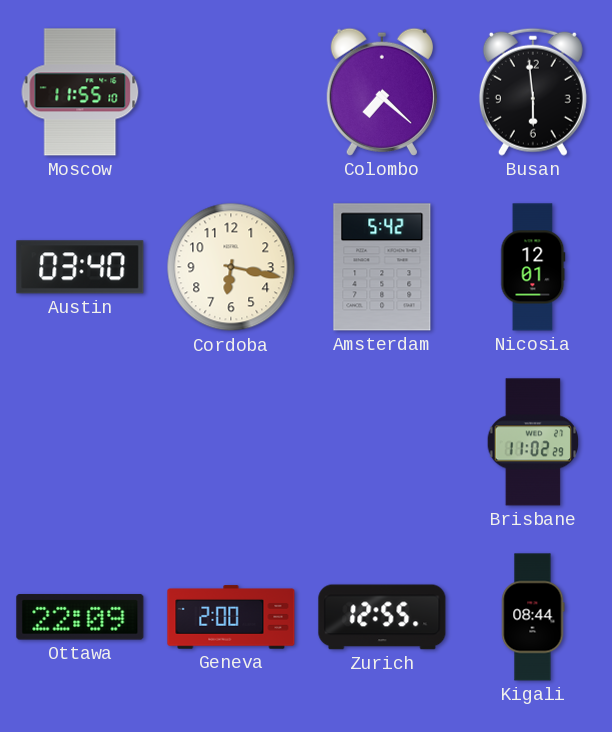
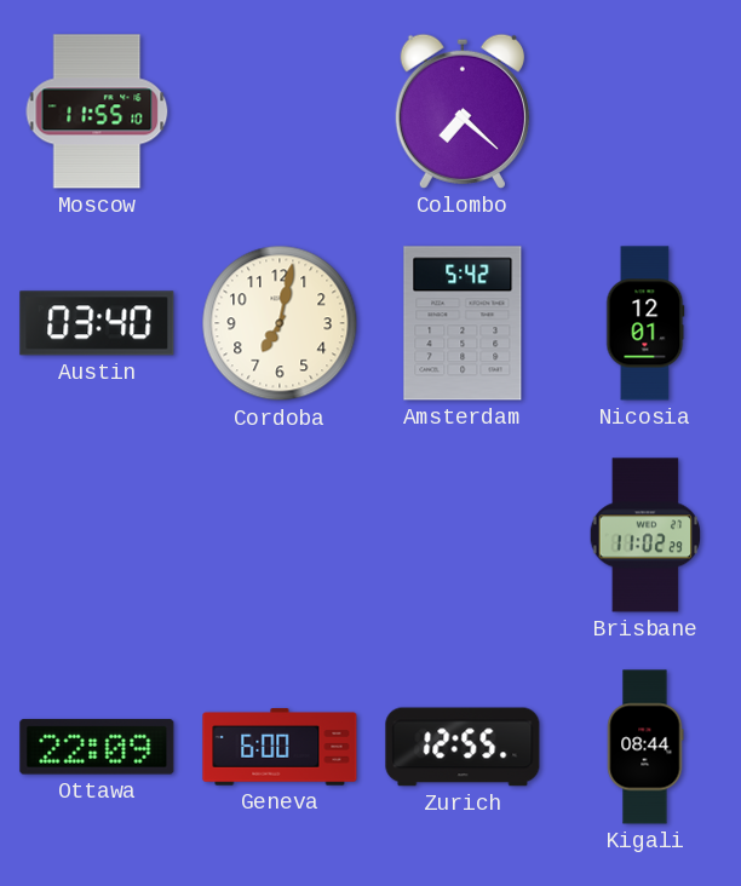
Busan: 5:59 -> none
Cordoba: 6:17 -> 7:02
Geneva: 2:00 -> 6:00
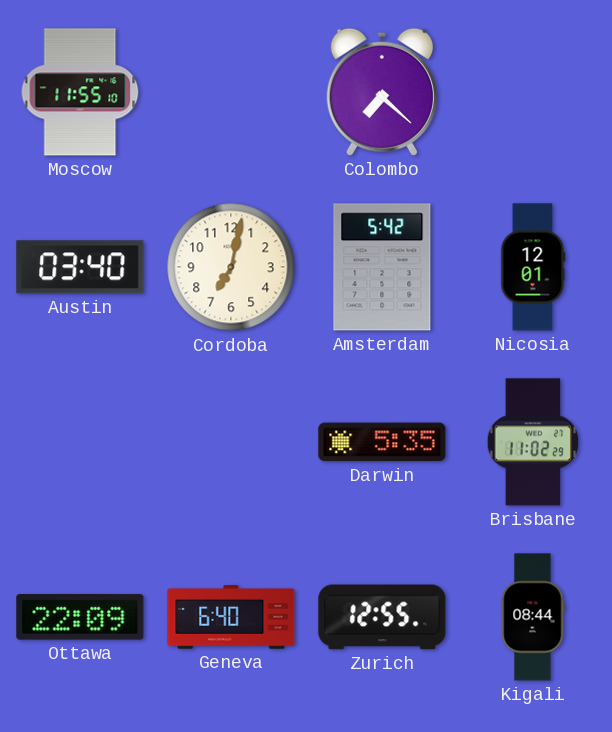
Darwin: none -> 5:35
Geneva: 6:00 -> 6:40
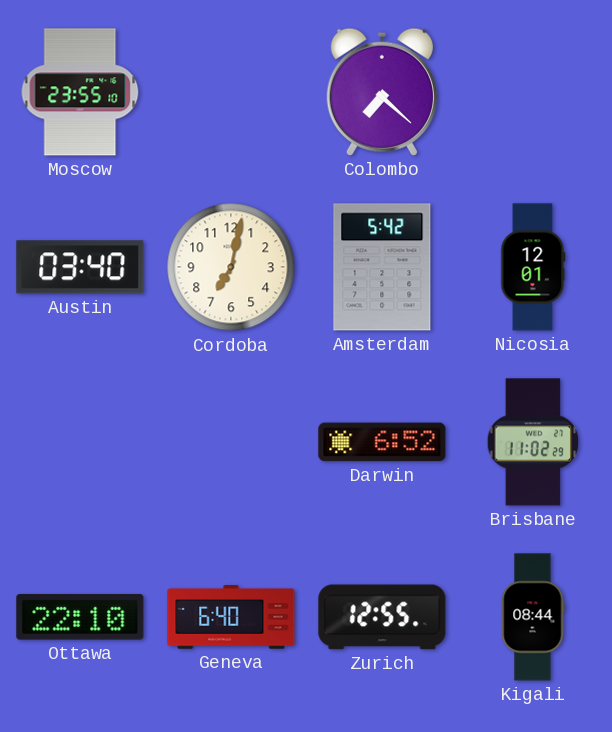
Moscow: 11:55 -> 23:55
Darwin: 5:35 -> 6:52
Ottawa: 22:09 -> 22:10
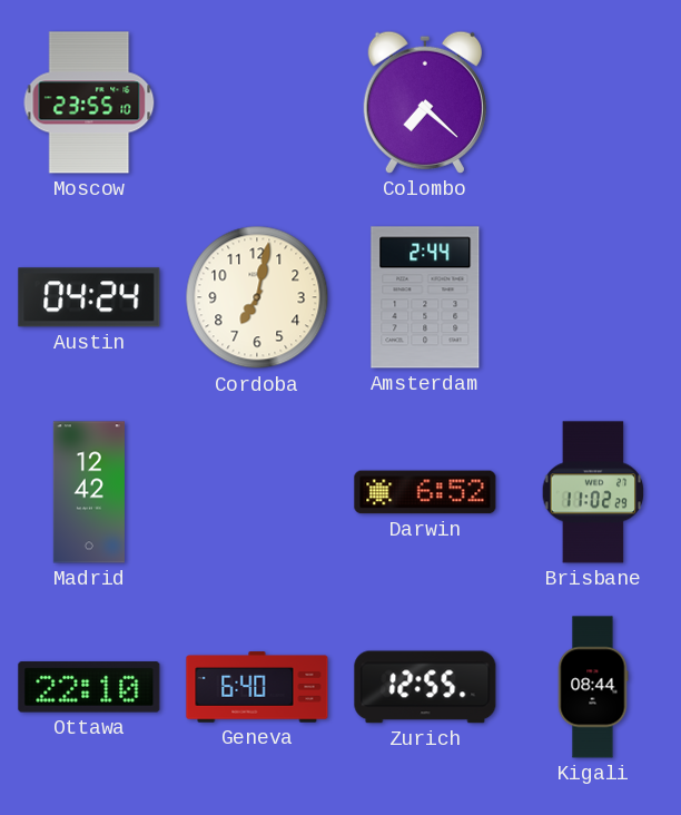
Austin: 03:40 -> 04:24
Amsterdam: 5:42 -> 2:44
Nicosia: 12:01 -> none
Madrid: none -> 12:42
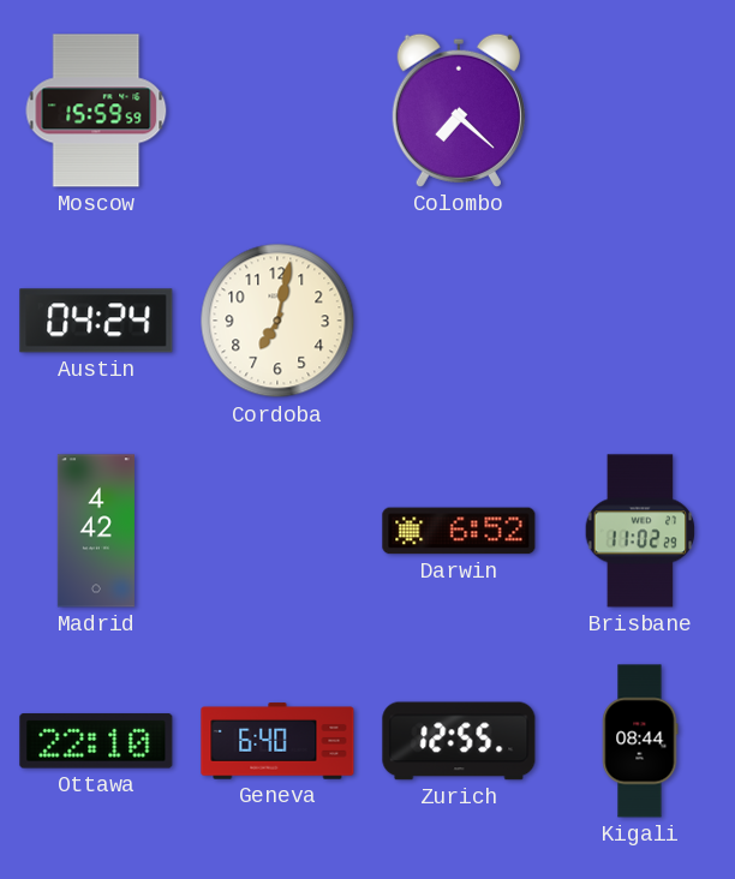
Moscow: 23:55 -> 15:59
Amsterdam: 2:44 -> none
Madrid: 12:42 -> 4:42
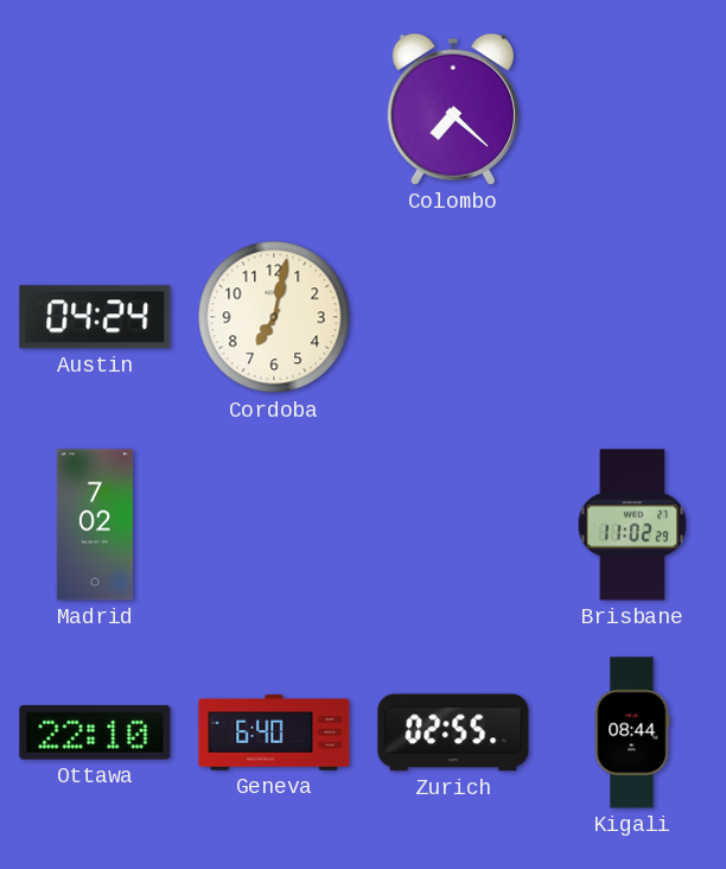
Moscow: 15:59 -> none
Madrid: 4:42 -> 7:02
Darwin: 6:52 -> none
Zurich: 12:55 -> 02:55
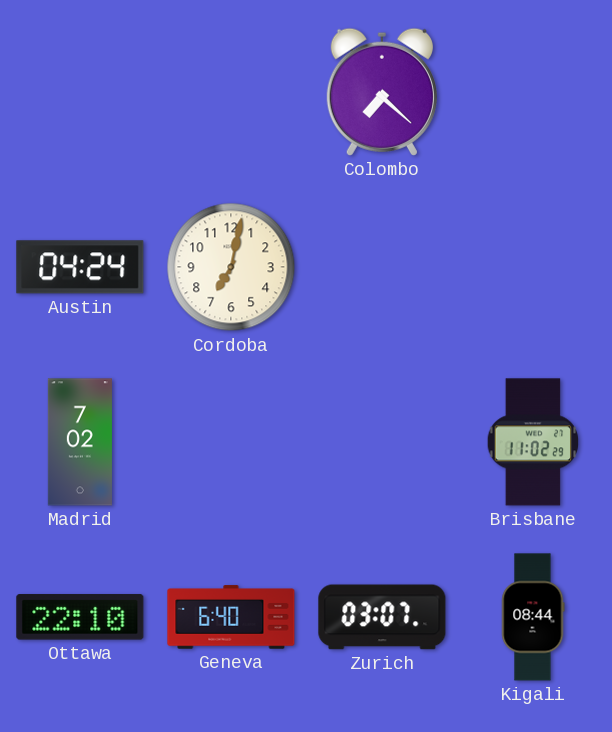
Zurich: 02:55 -> 03:07
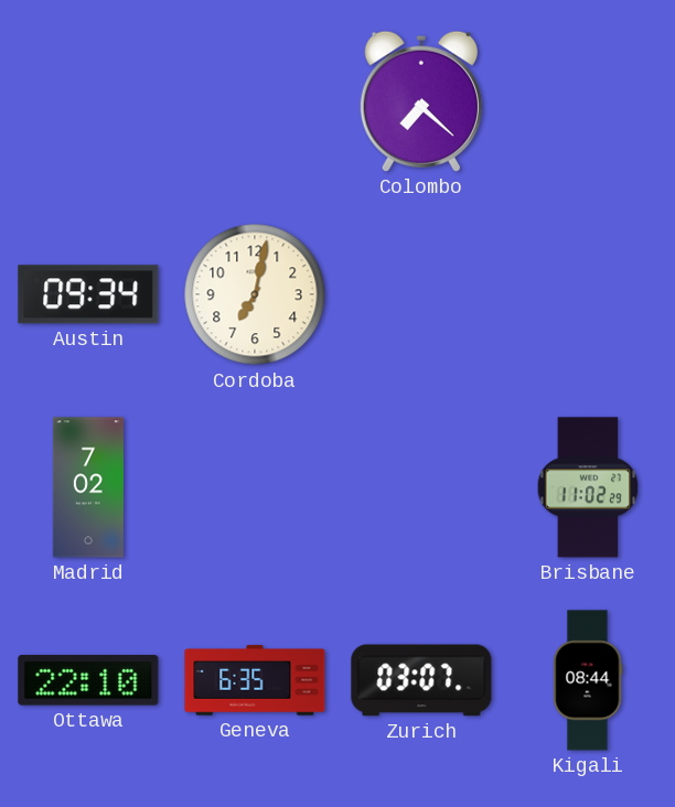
Austin: 04:24 -> 09:34
Geneva: 6:40 -> 6:35
